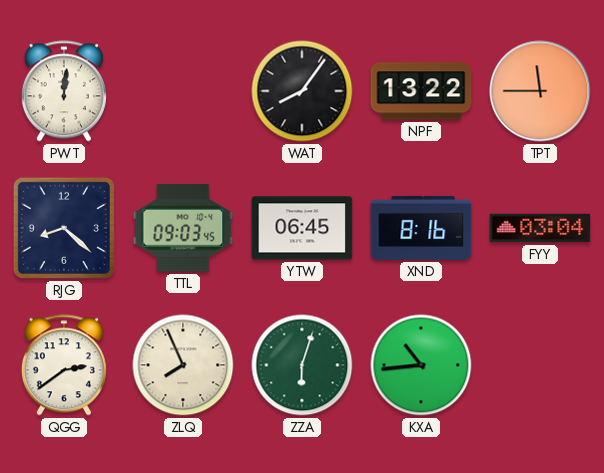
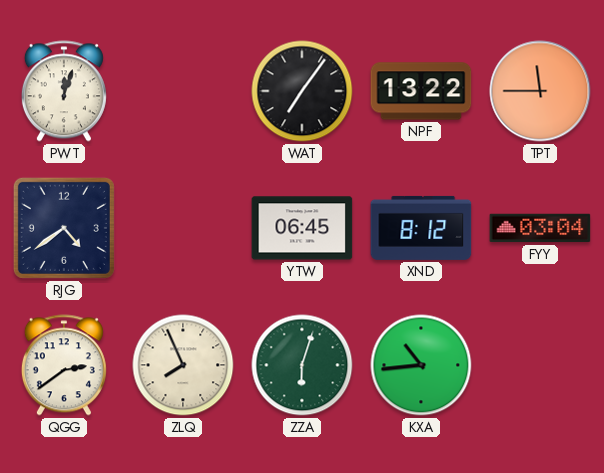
PWT: 12:01 -> 12:03
WAT: 8:06 -> 7:06
RJG: 8:22 -> 4:39
TTL: 09:03 -> none
XND: 8:16 -> 8:12
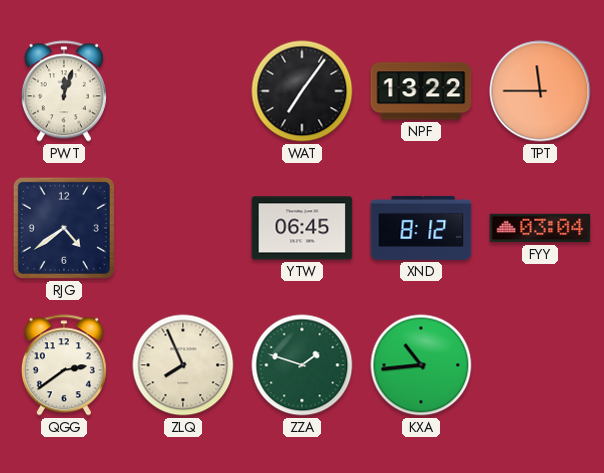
ZZA: 6:03 -> 1:48
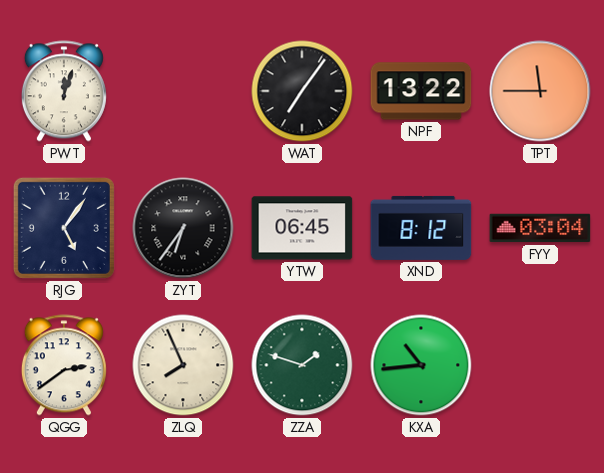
RJG: 4:39 -> 5:06
ZYT: none -> 6:36
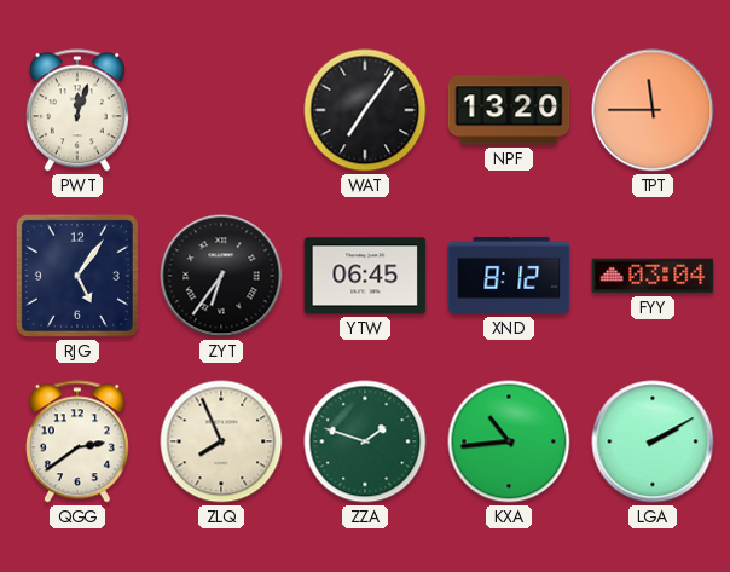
NPF: 13:22 -> 13:20
LGA: none -> 2:10
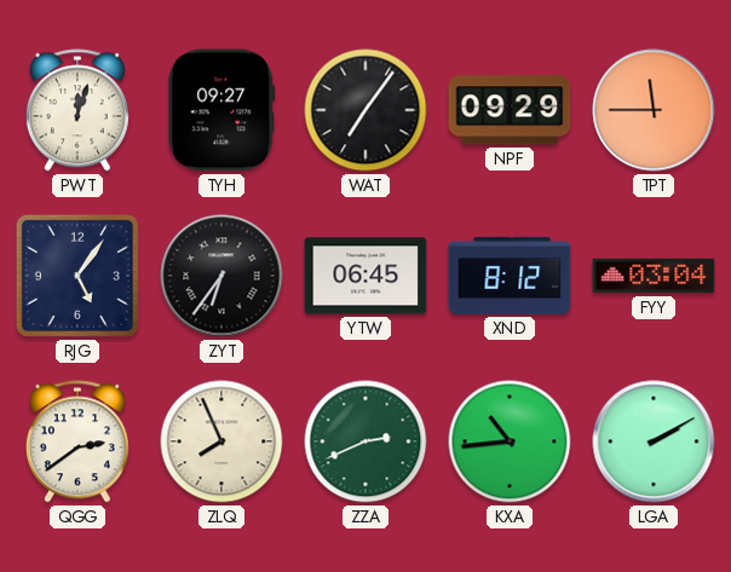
TYH: none -> 09:27
NPF: 13:20 -> 09:29
ZZA: 1:48 -> 2:41
